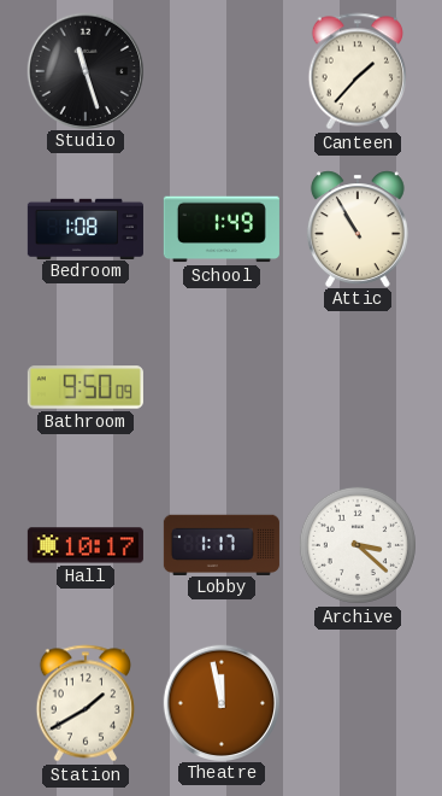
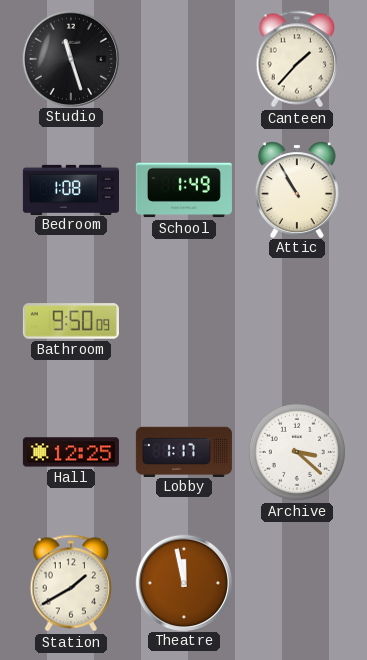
Hall: 10:17 -> 12:25
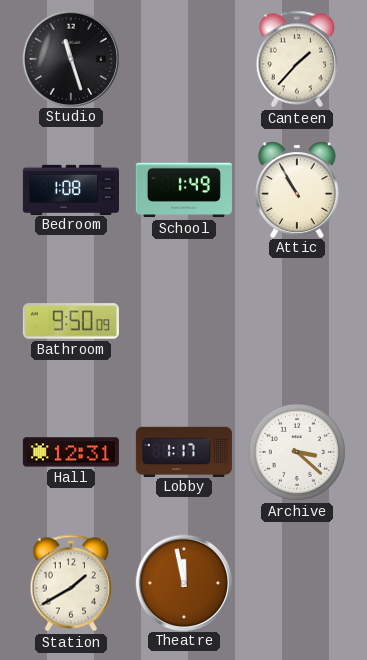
Hall: 12:25 -> 12:31
